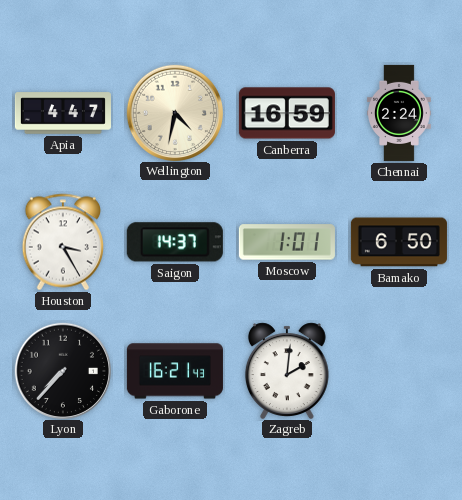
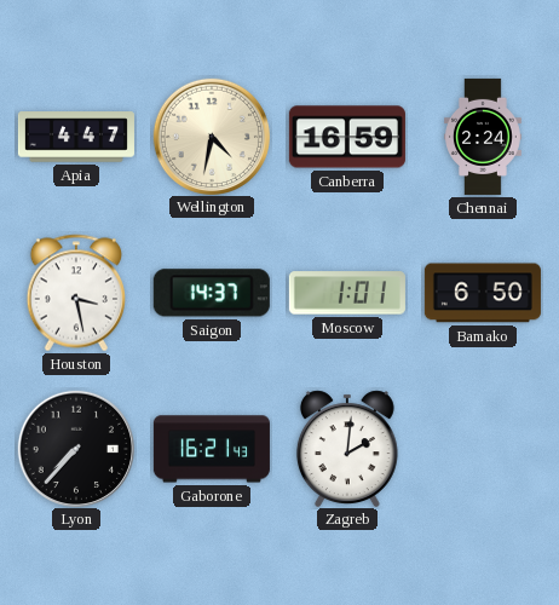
Houston: 3:25 -> 3:28
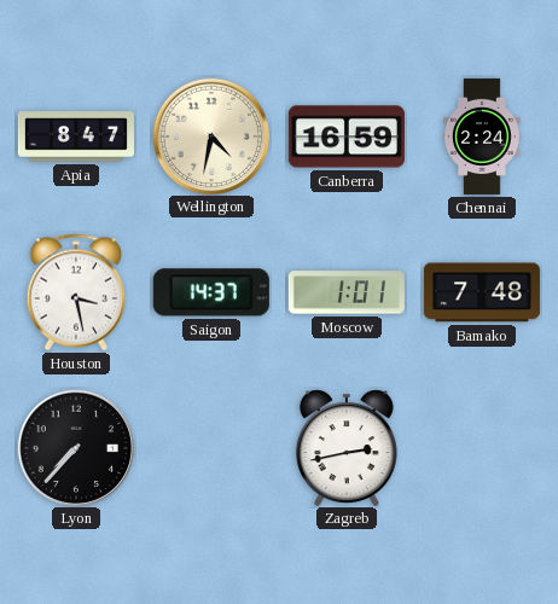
Apia: 4:47 -> 8:47
Bamako: 6:50 -> 7:48
Gaborone: 16:21 -> none
Zagreb: 2:01 -> 2:43
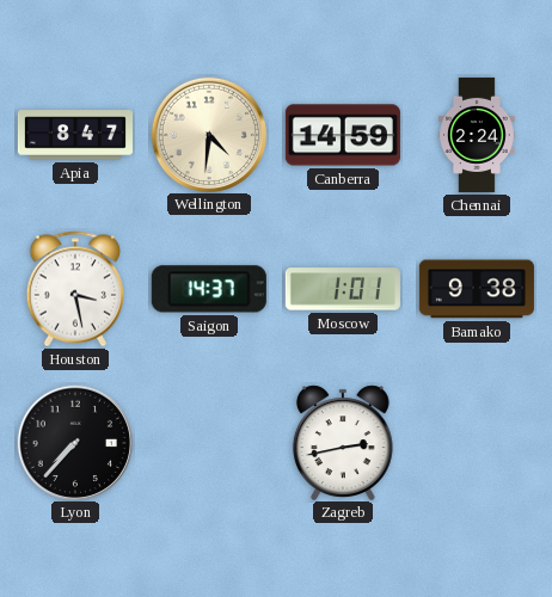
Wellington: 4:32 -> 4:31
Canberra: 16:59 -> 14:59
Bamako: 7:48 -> 9:38
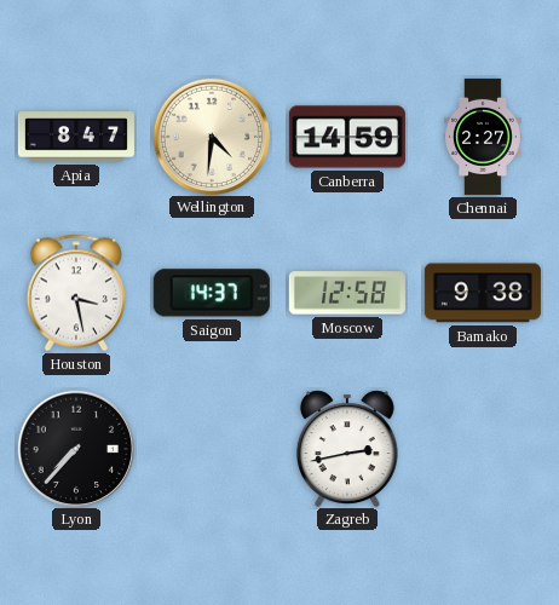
Chennai: 2:24 -> 2:27
Moscow: 1:01 -> 12:58
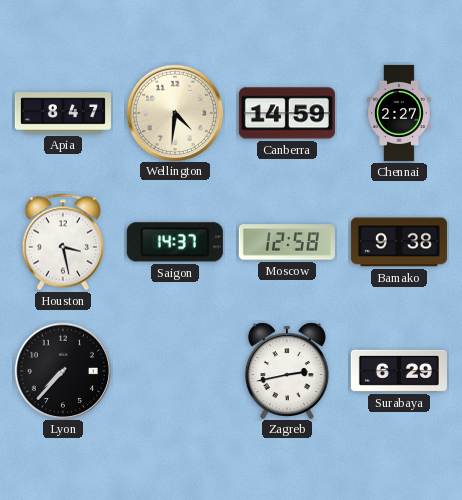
Surabaya: none -> 6:29
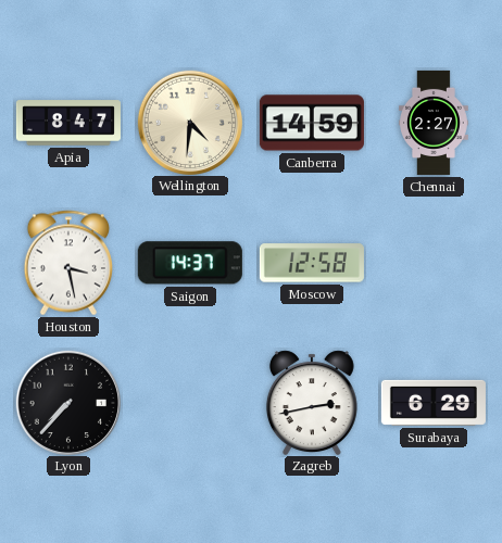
Bamako: 9:38 -> none
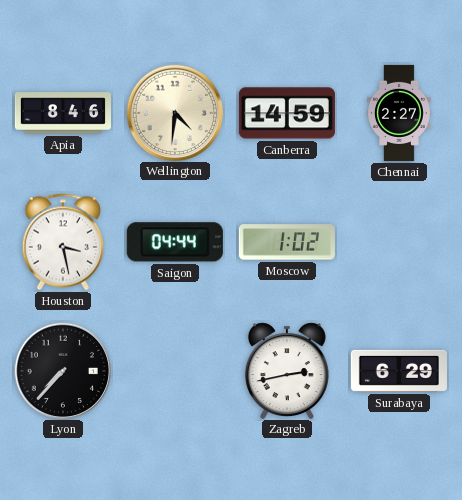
Apia: 8:47 -> 8:46
Saigon: 14:37 -> 04:44
Moscow: 12:58 -> 1:02
